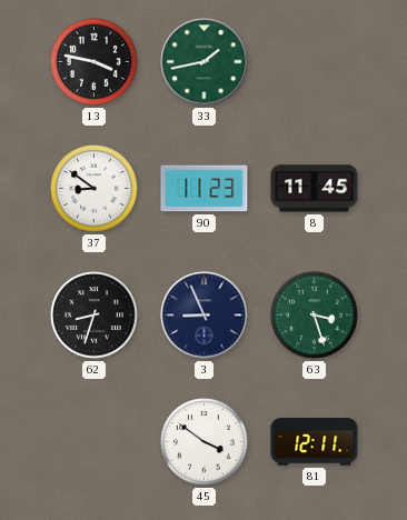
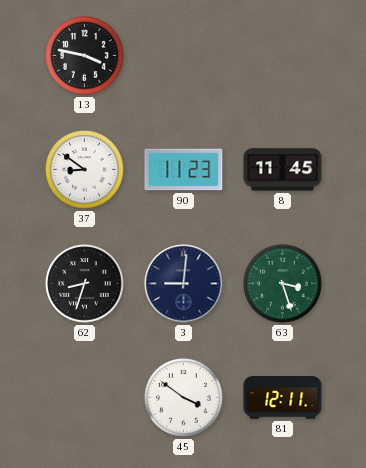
33: 1:43 -> none
3: 8:56 -> 9:01
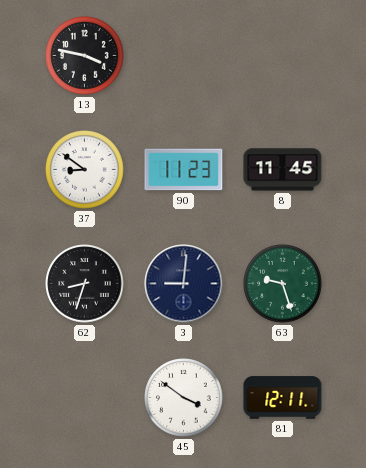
63: 3:27 -> 9:27
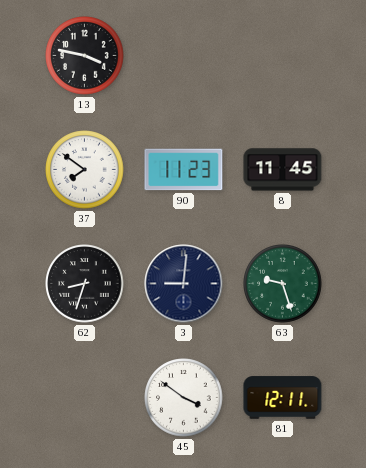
37: 8:51 -> 7:51
